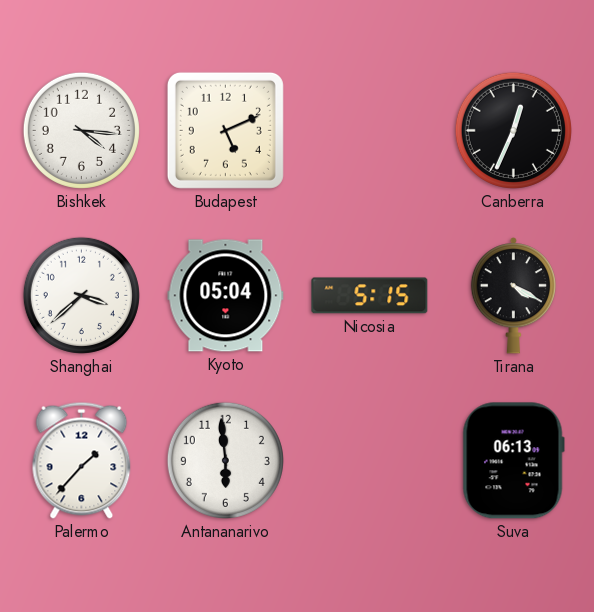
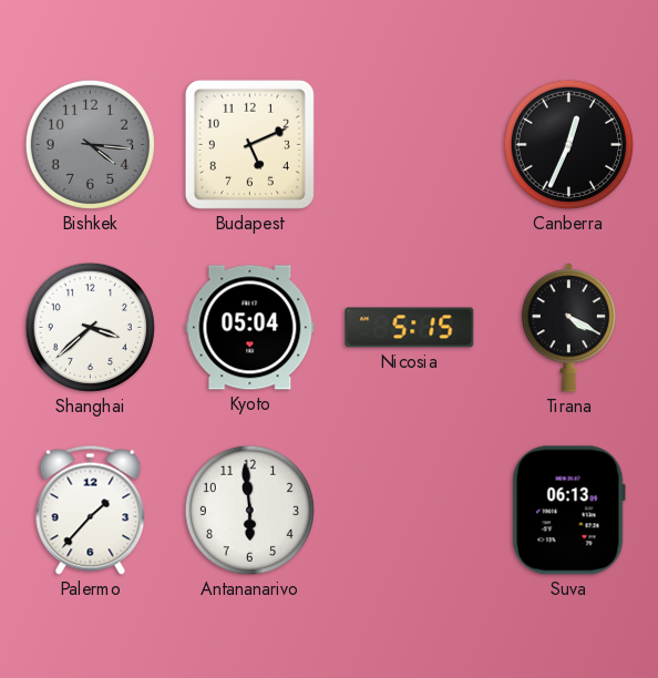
Bishkek dial: white -> grey
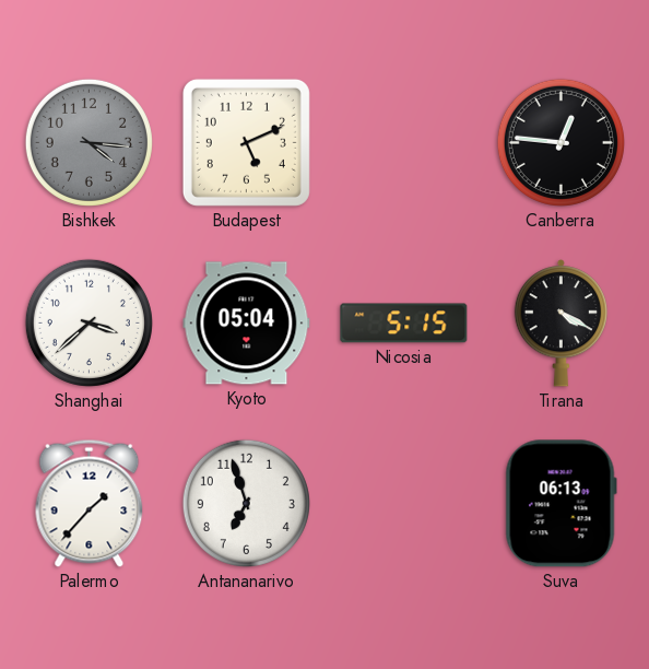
Canberra: 12:34 -> 12:46
Antananarivo: 5:59 -> 6:57
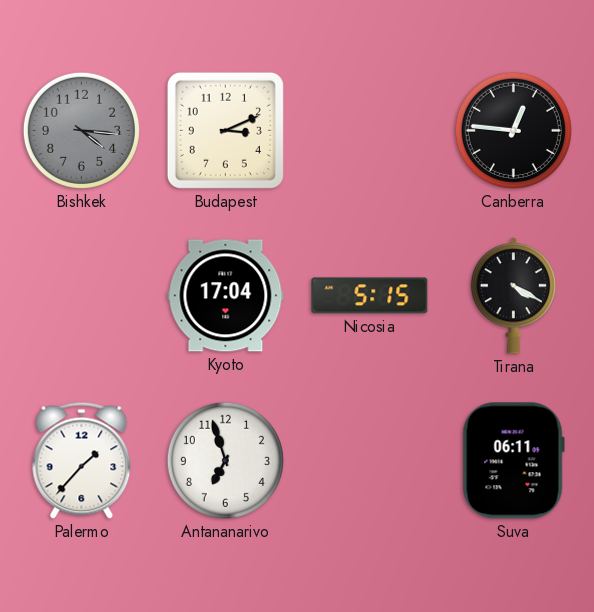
Budapest: 5:11 -> 3:11
Shanghai: 3:38 -> none
Kyoto: 05:04 -> 17:04
Suva: 06:13 -> 06:11
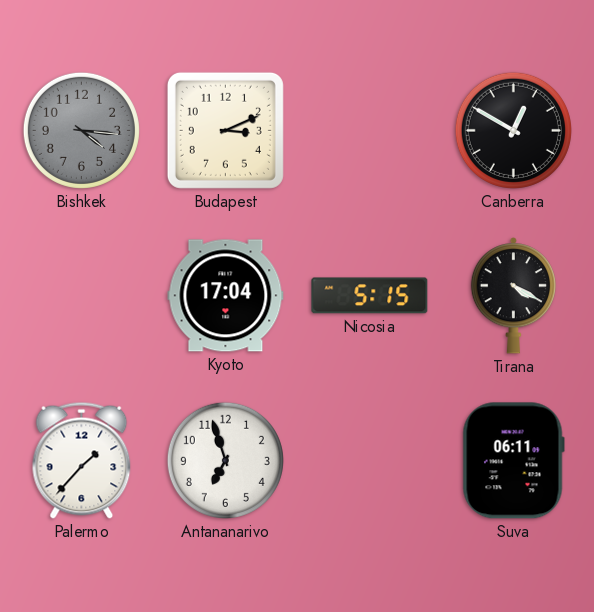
Canberra: 12:46 -> 12:50
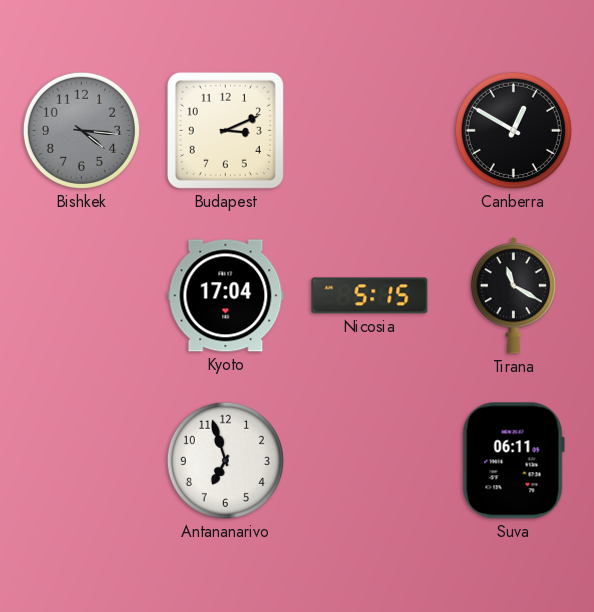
Tirana: 4:20 -> 11:20
Palermo: 1:37 -> none
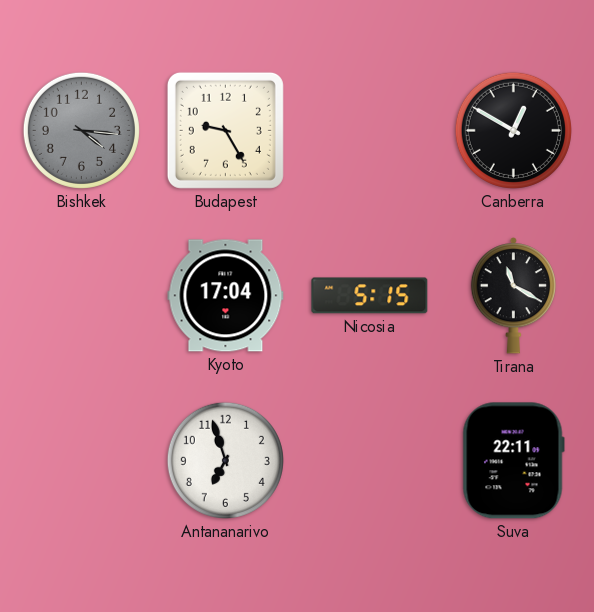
Budapest: 3:11 -> 9:25
Suva: 06:11 -> 22:11
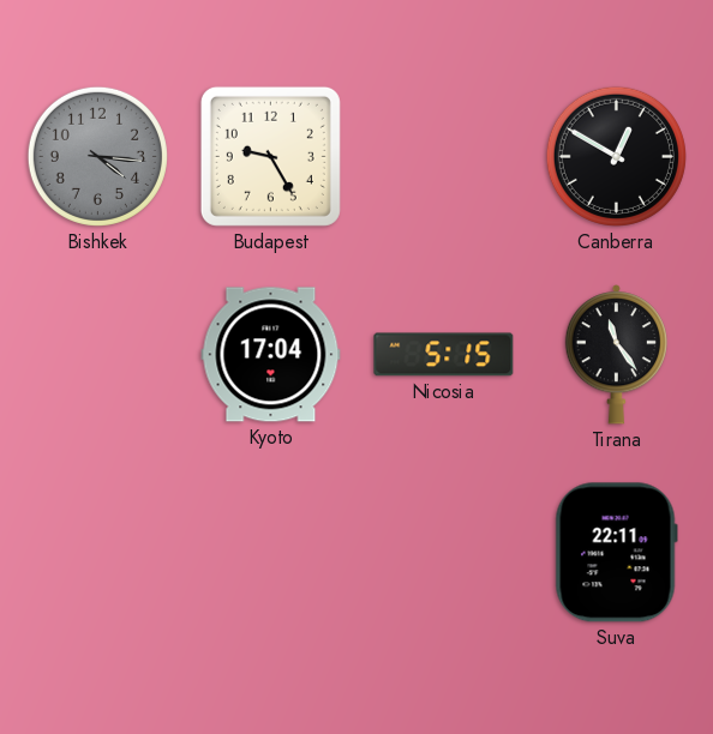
Tirana: 11:20 -> 11:24
Antananarivo: 6:57 -> none
